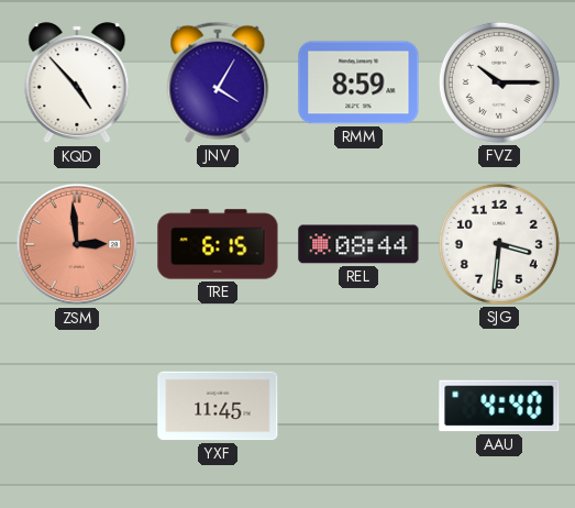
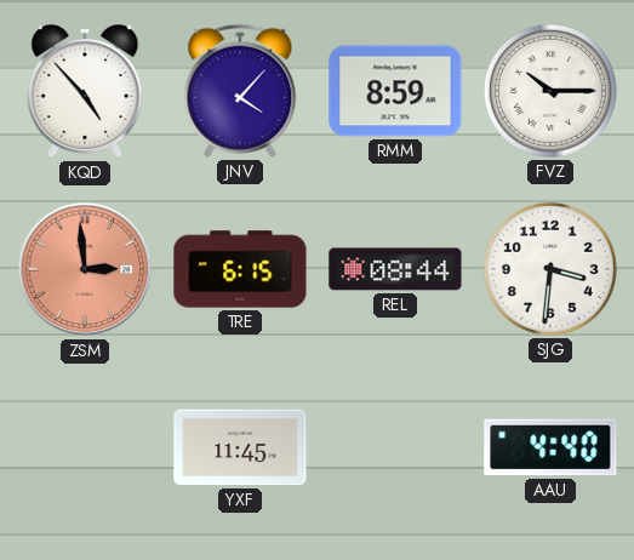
JNV: 4:05 -> 4:07
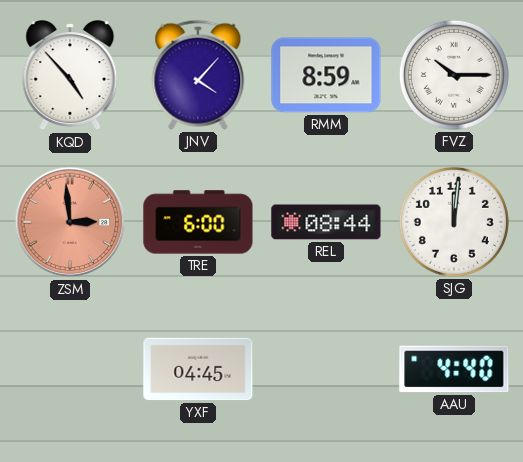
TRE: 6:15 -> 6:00
SJG: 3:31 -> 12:01
YXF: 11:45 -> 04:45
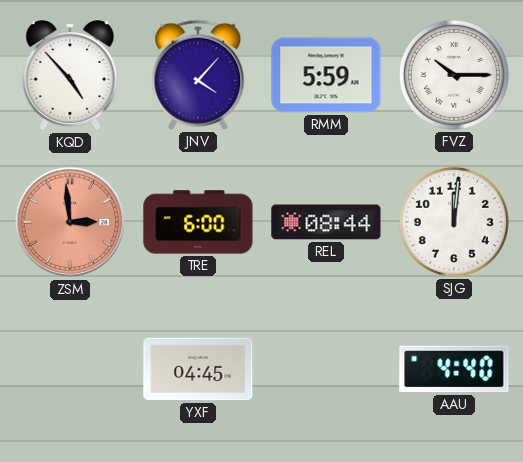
RMM: 8:59 -> 5:59
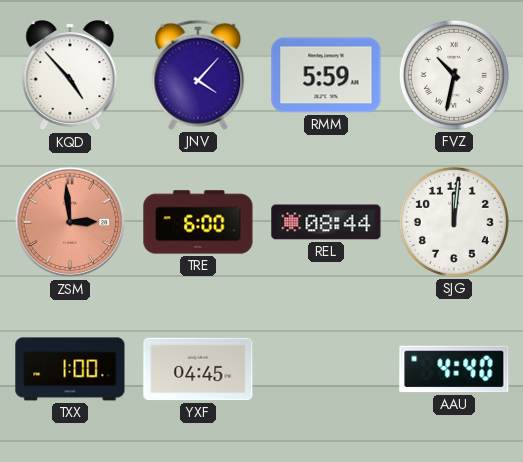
FVZ: 10:15 -> 10:32
TXX: none -> 1:00
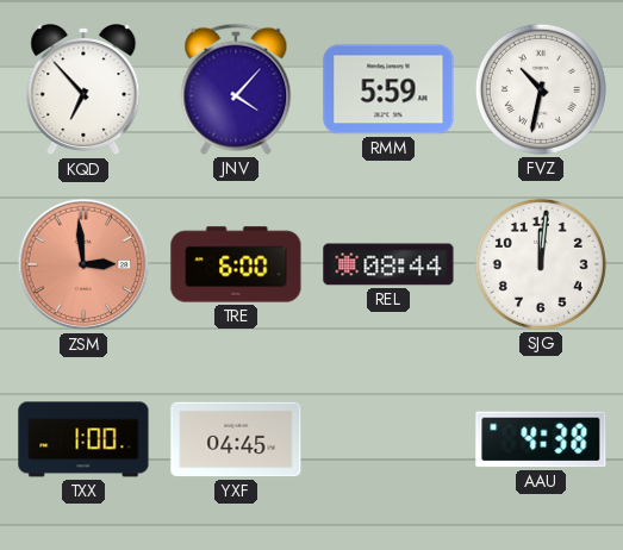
KQD: 4:53 -> 6:53
AAU: 4:40 -> 4:38
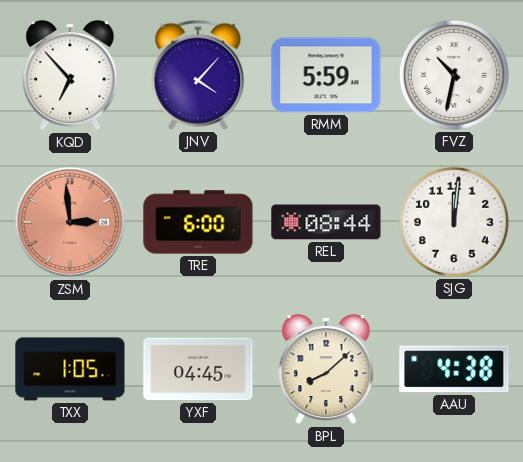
TXX: 1:00 -> 1:05
BPL: none -> 8:08
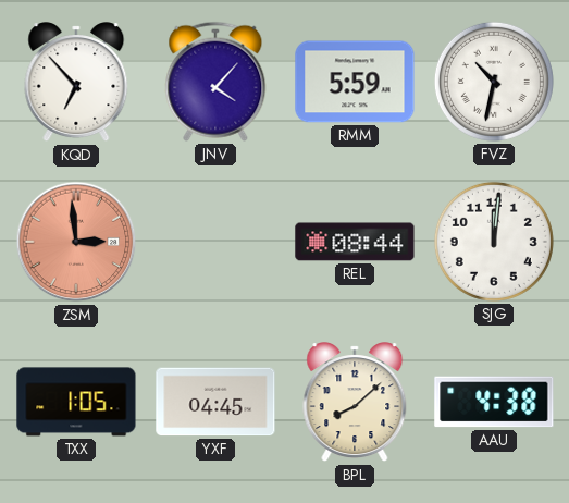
TRE: 6:00 -> none
